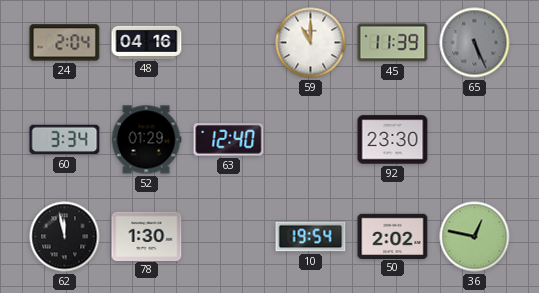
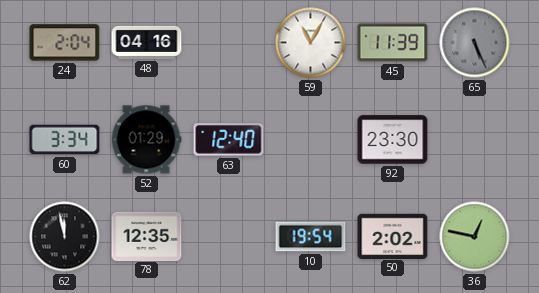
59: 11:00 -> 11:05
78: 1:30 -> 12:35
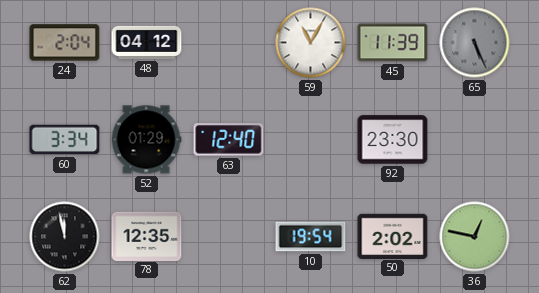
48: 04:16 -> 04:12
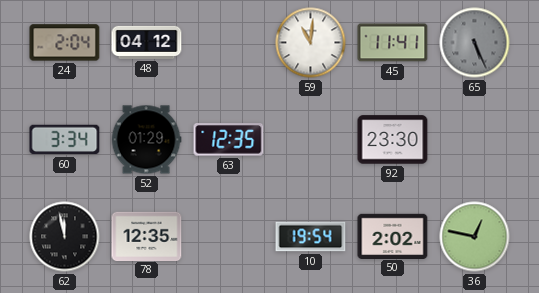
59: 11:05 -> 11:01
45: 11:39 -> 11:41
63: 12:40 -> 12:35
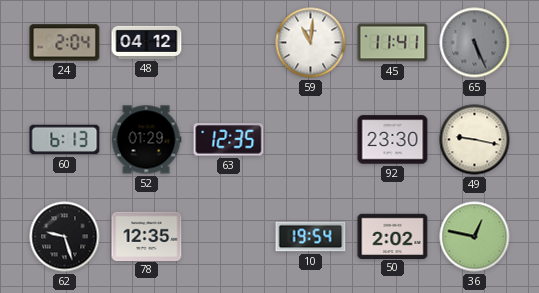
60: 3:34 -> 6:13
49: none -> 9:17
62: 11:58 -> 9:27
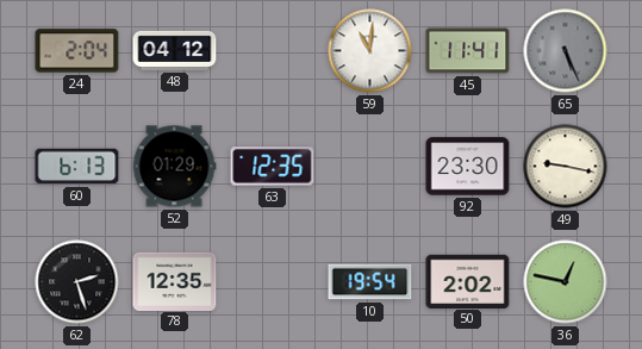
62: 9:27 -> 2:27
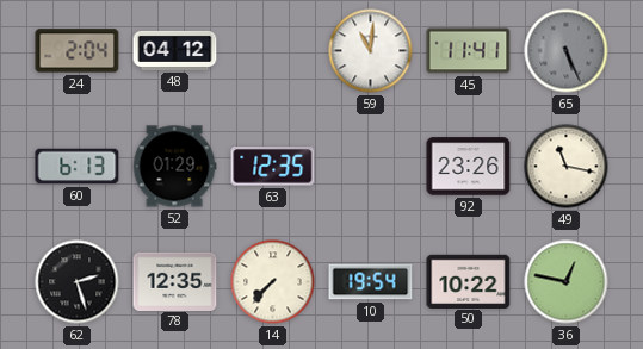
92: 23:30 -> 23:26
49: 9:17 -> 11:17
14: none -> 7:37
50: 2:02 -> 10:22
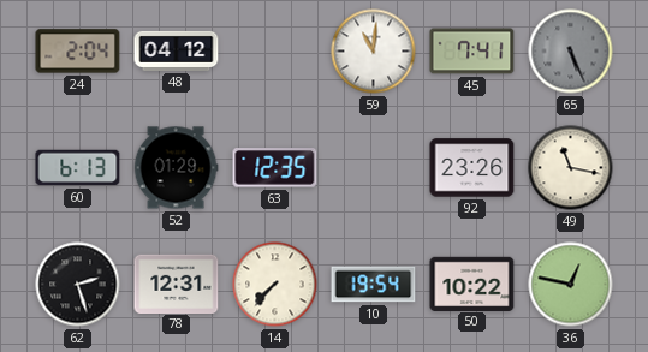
45: 11:41 -> 7:41
78: 12:35 -> 12:31
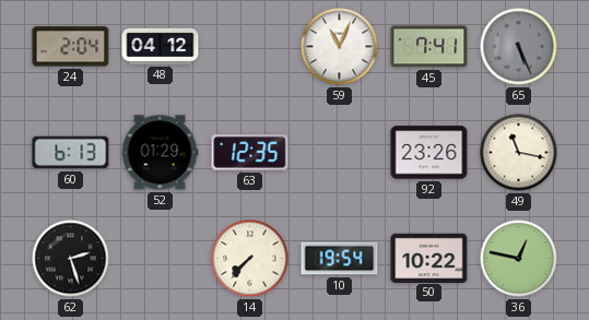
59: 11:01 -> 11:04
78: 12:31 -> none
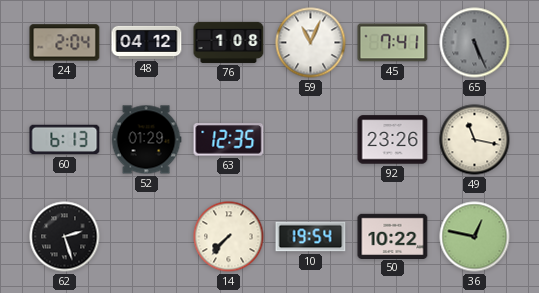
76: none -> 1:08
